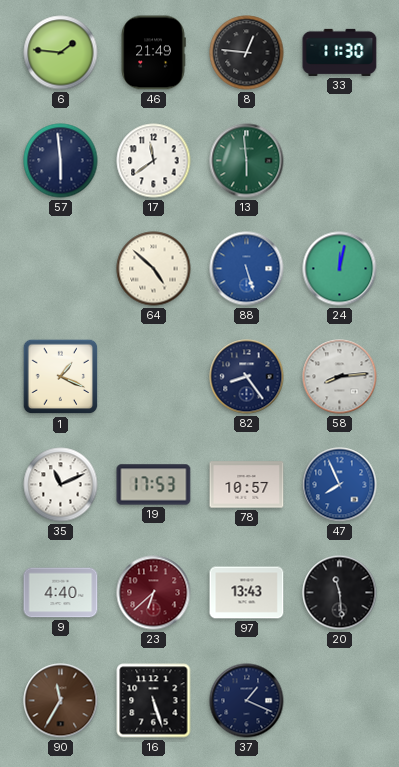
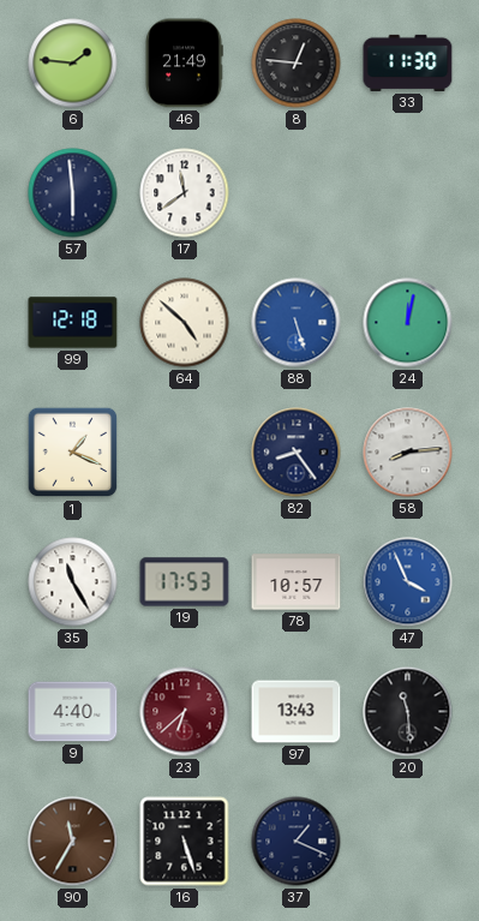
13: 5:59 -> none
99: none -> 12:18
35: 11:11 -> 11:25
47: 7:56 -> 3:56
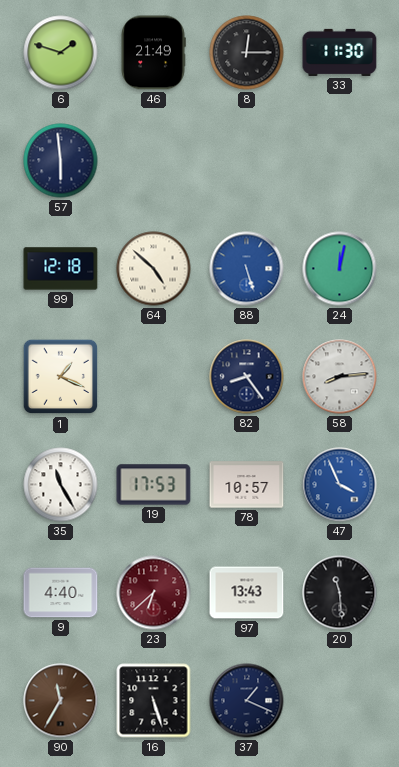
6: 1:46 -> 1:48
8: 12:46 -> 12:15
17: 11:39 -> none
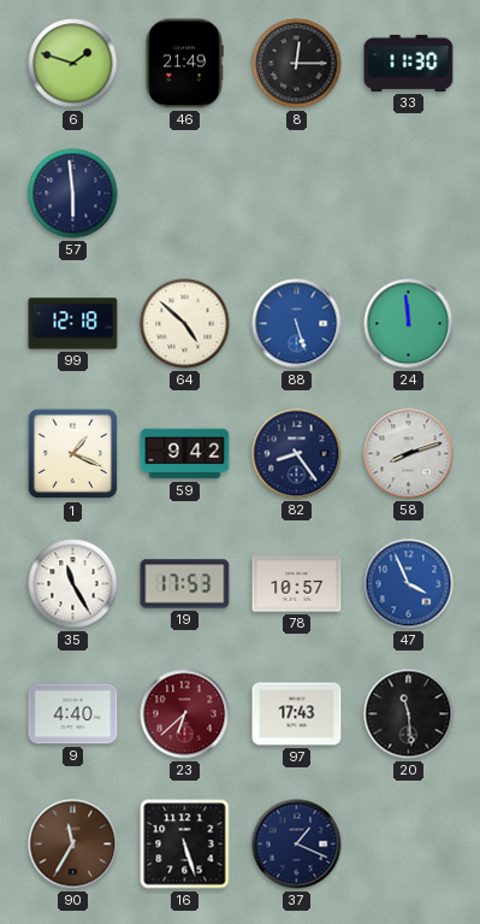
24: 12:02 -> 11:59
59: none -> 9:42
58: 8:14 -> 8:12
97: 13:43 -> 17:43
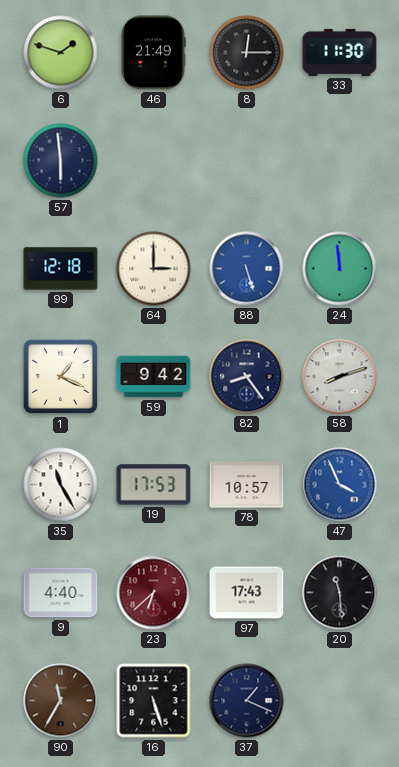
64: 4:52 -> 3:00
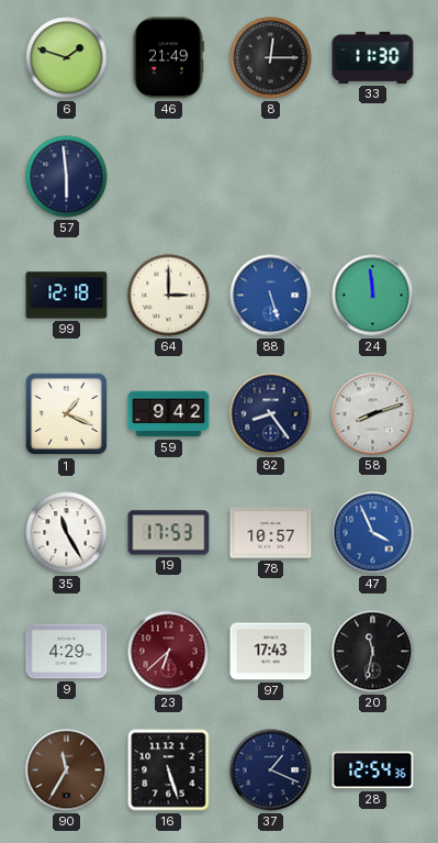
9: 4:40 -> 4:29
20: 11:29 -> 11:32
28: none -> 12:54
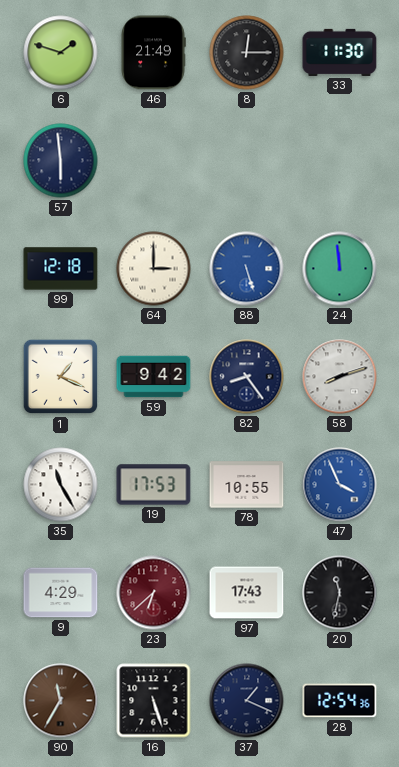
78: 10:57 -> 10:55
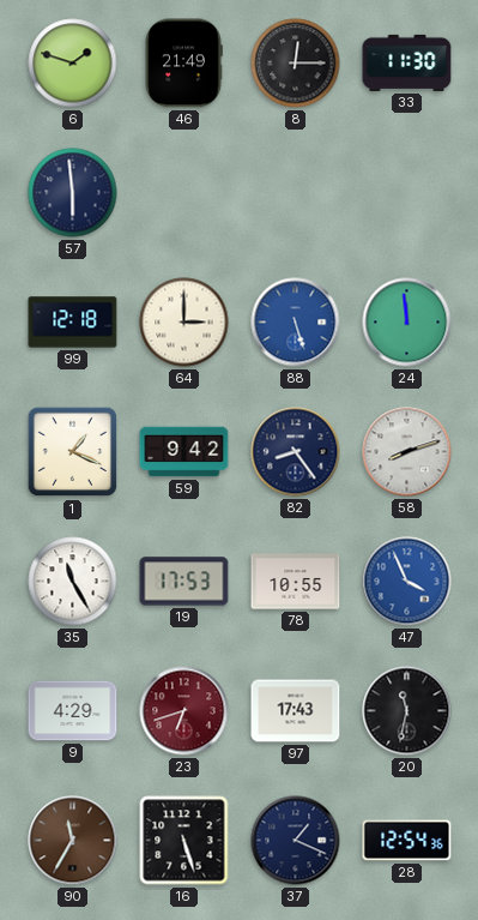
23: 6:38 -> 6:42
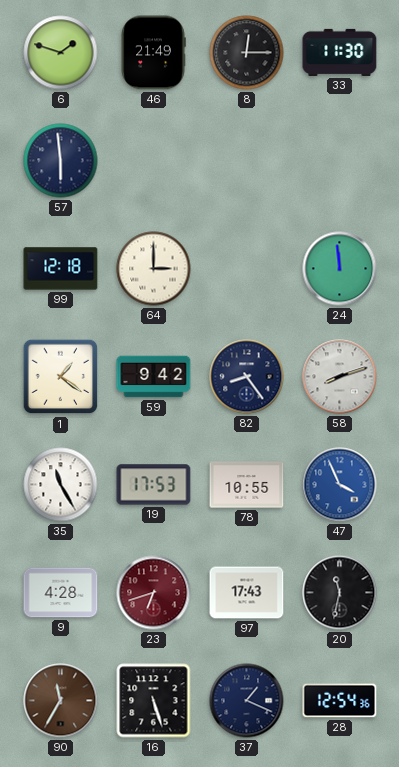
88: 5:27 -> none
1: 1:19 -> 1:21
9: 4:29 -> 4:28
